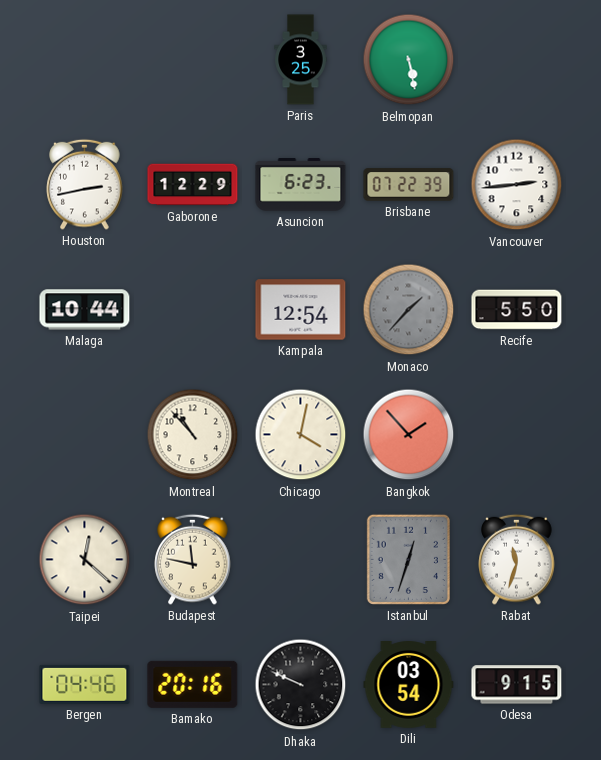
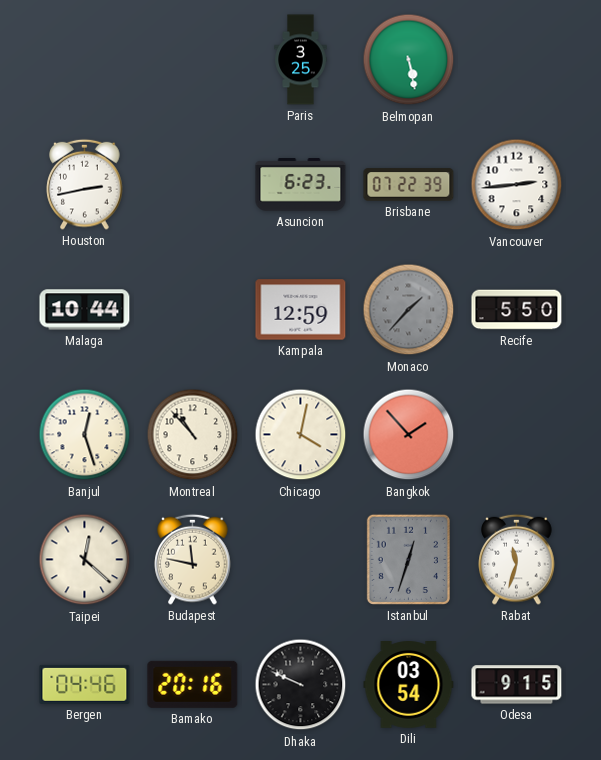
Gaborone: 12:29 -> none
Kampala: 12:54 -> 12:59
Banjul: none -> 12:27
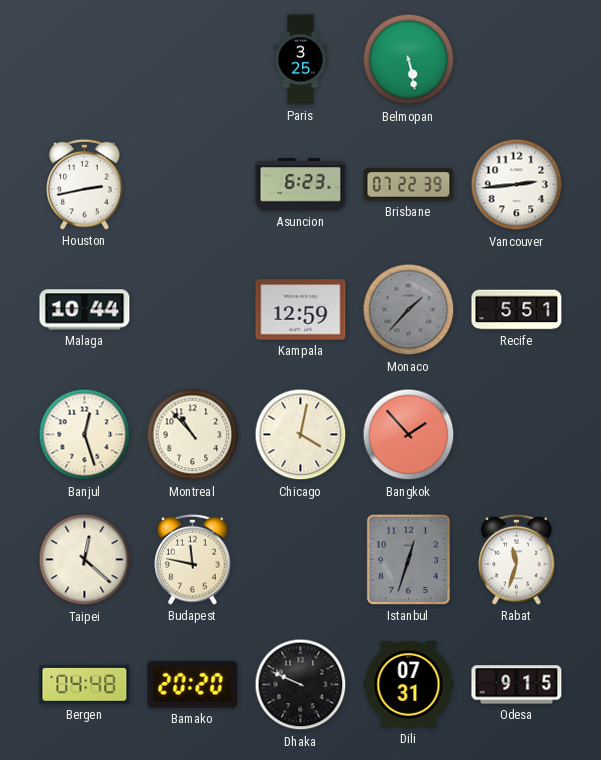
Recife: 5:50 -> 5:51
Bergen: 04:46 -> 04:48
Bamako: 20:16 -> 20:20
Dili: 03:54 -> 07:31
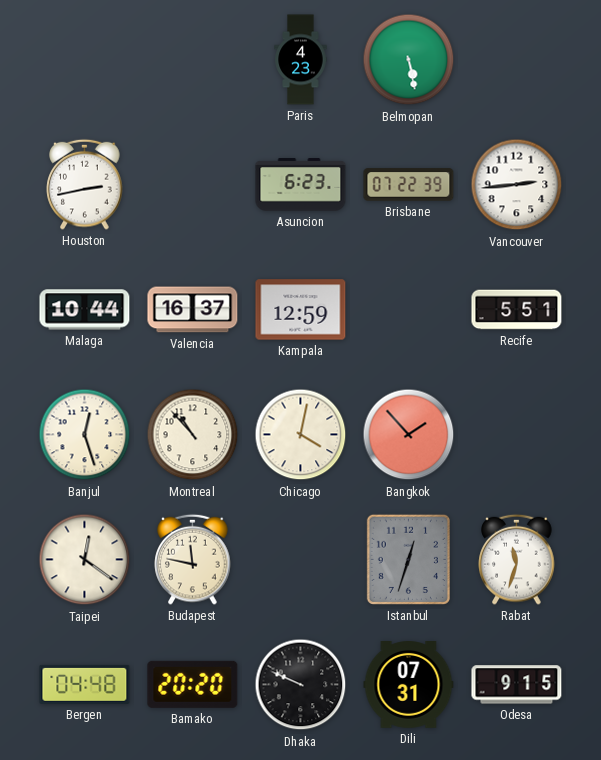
Paris: 3:25 -> 4:23
Valencia: none -> 16:37
Monaco: 1:37 -> none
Taipei: 12:22 -> 12:21
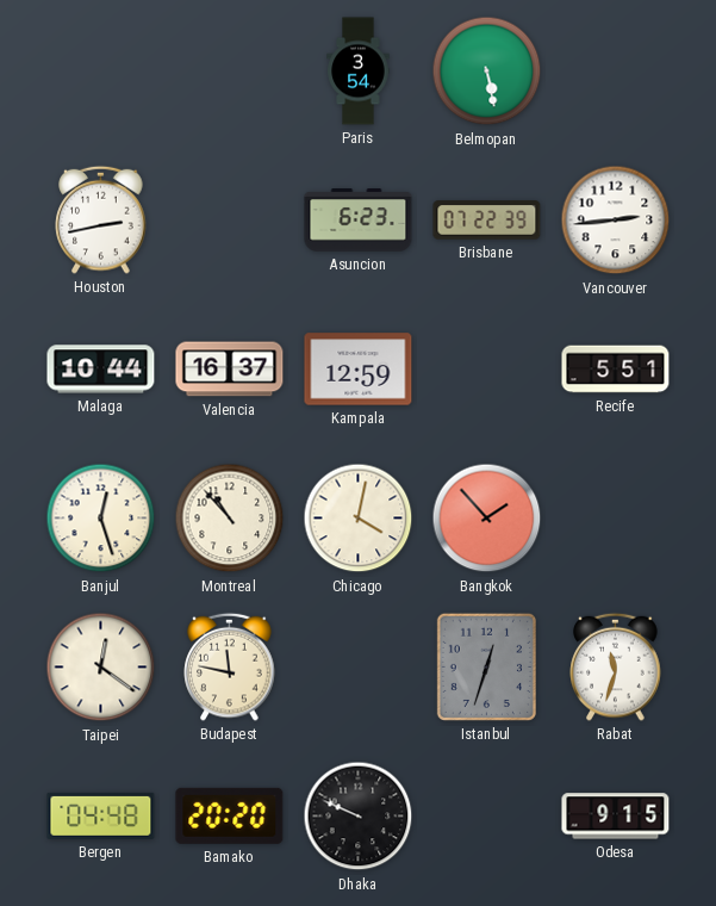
Paris: 4:23 -> 3:54
Dili: 07:31 -> none
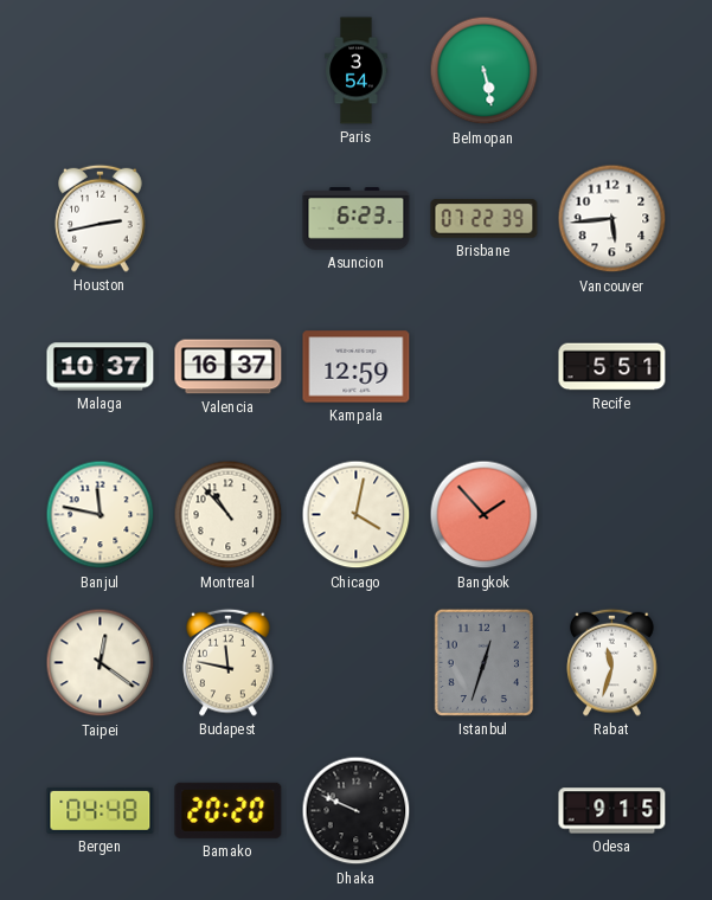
Vancouver: 2:44 -> 5:44
Malaga: 10:44 -> 10:37
Banjul: 12:27 -> 11:47
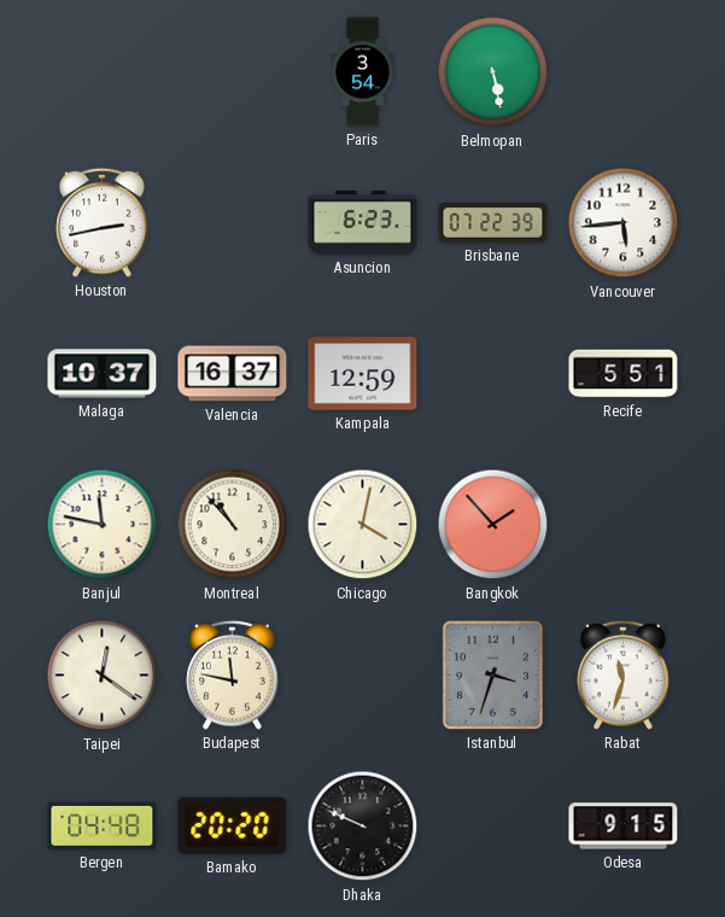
Istanbul: 12:33 -> 3:33
